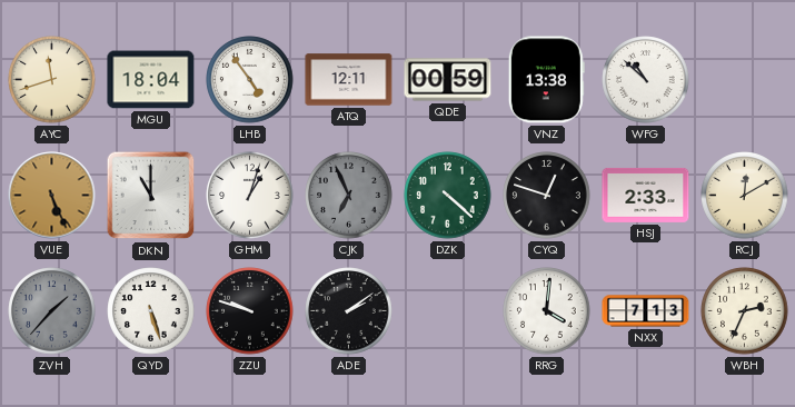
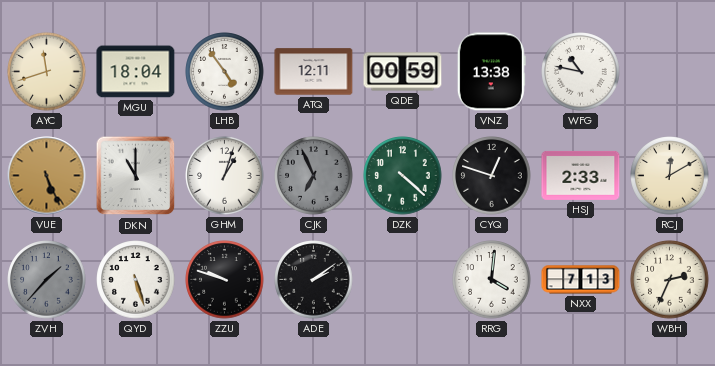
WFG: 10:52 -> 10:47
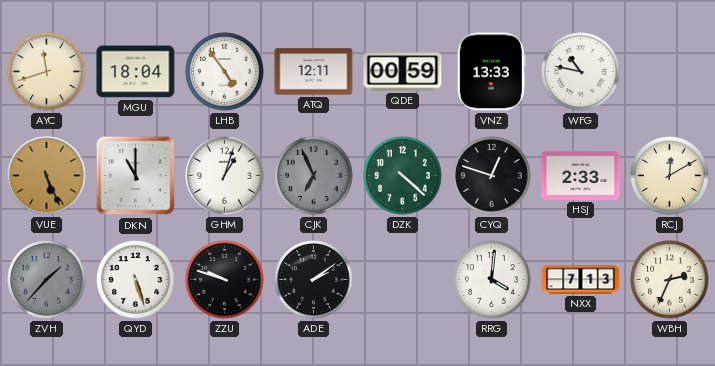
VNZ: 13:38 -> 13:33
